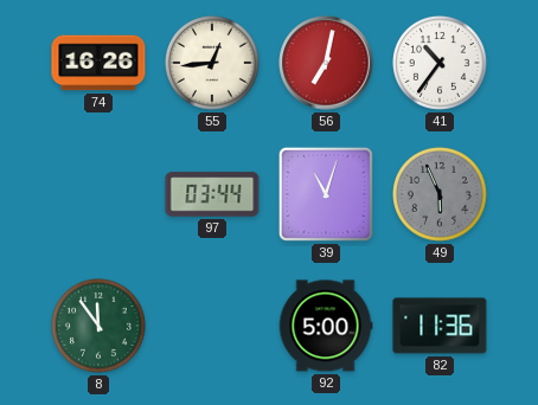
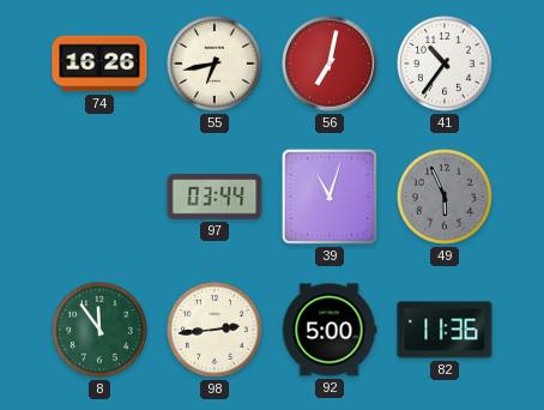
55: 12:44 -> 6:43
98: none -> 2:44
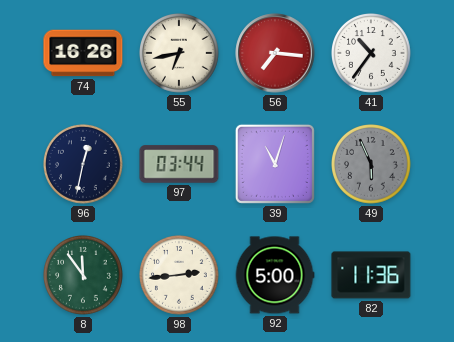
56: 7:02 -> 7:16
96: none -> 12:32
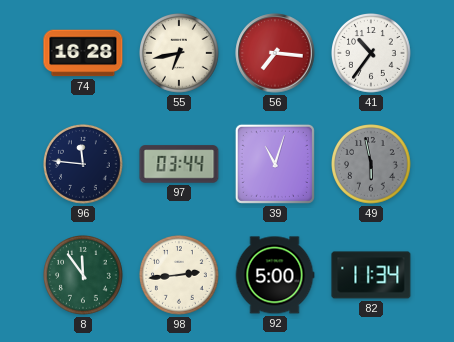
74: 16:26 -> 16:28
96: 12:32 -> 11:46
49: 5:56 -> 5:58
82: 11:36 -> 11:34
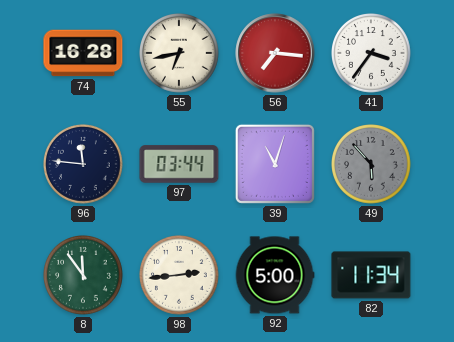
41: 10:36 -> 3:36
49: 5:58 -> 5:53
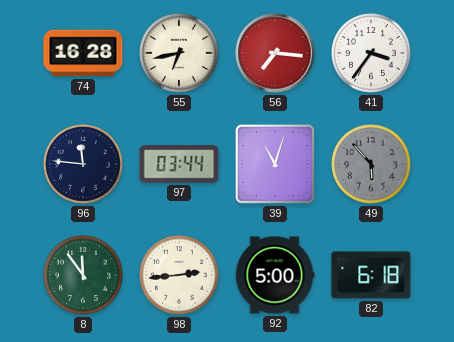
82: 11:34 -> 6:18
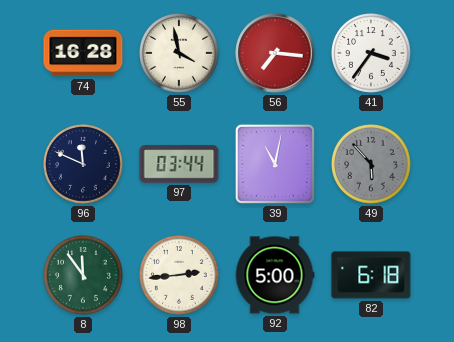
55: 6:43 -> 3:58
96: 11:46 -> 11:49
39: 11:03 -> 11:02
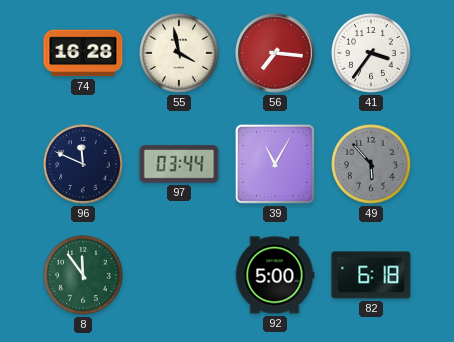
39: 11:02 -> 11:05
98: 2:44 -> none
